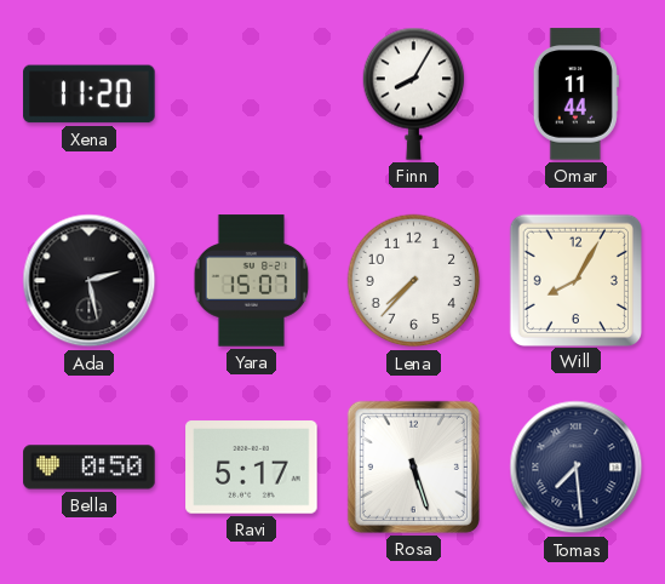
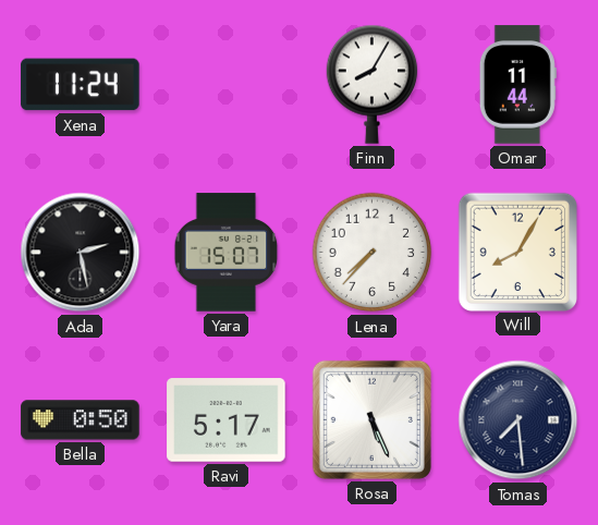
Xena: 11:20 -> 11:24
Rosa: 5:27 -> 5:26
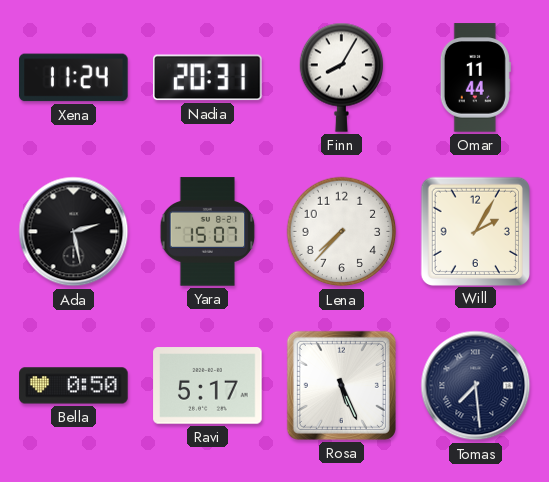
Nadia: none -> 20:31
Will: 8:05 -> 2:05
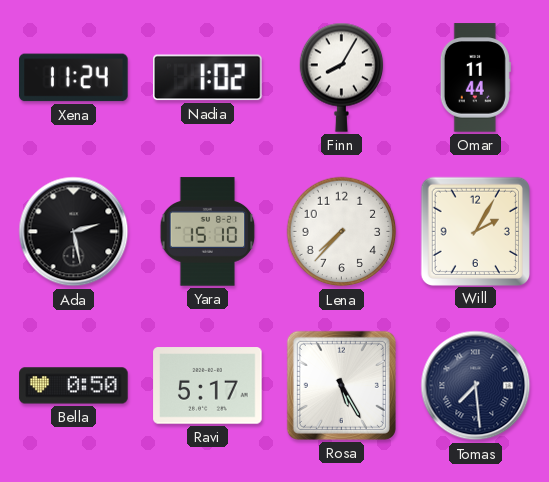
Nadia: 20:31 -> 1:02
Yara: 15:07 -> 15:10
Rosa: 5:26 -> 5:25
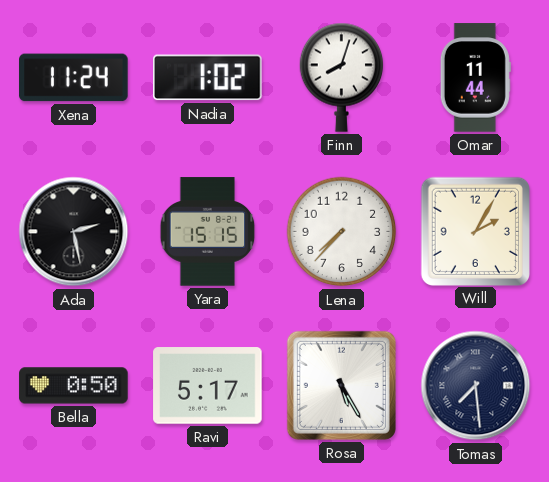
Finn: 8:05 -> 8:03
Yara: 15:10 -> 15:15
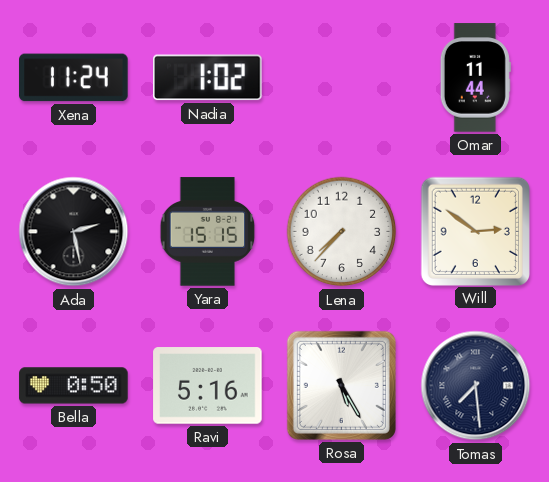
Finn: 8:03 -> none
Will: 2:05 -> 2:51
Ravi: 5:17 -> 5:16
